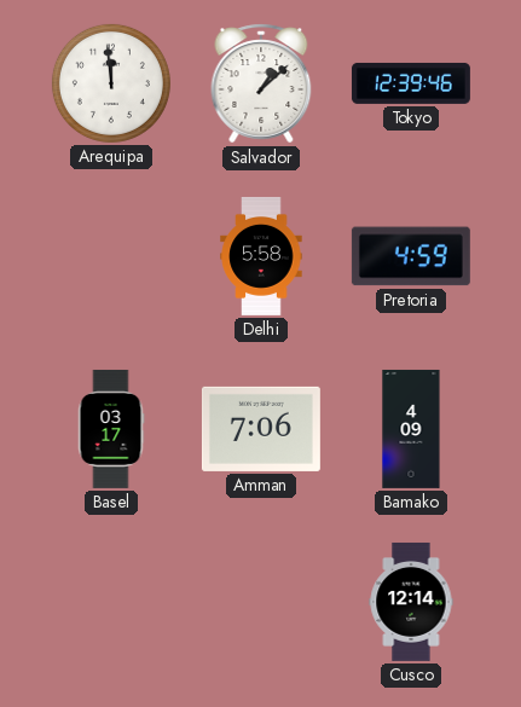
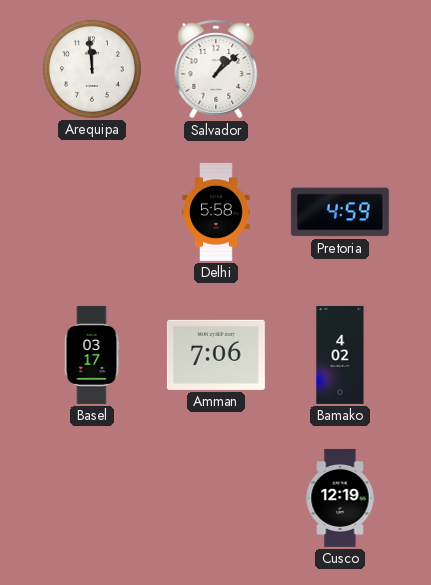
Tokyo: 12:39 -> none
Bamako: 4:09 -> 4:02
Cusco: 12:14 -> 12:19
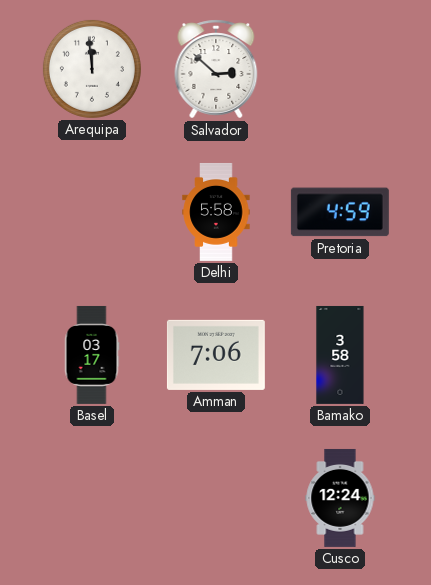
Salvador: 1:08 -> 2:52
Bamako: 4:02 -> 3:58
Cusco: 12:19 -> 12:24
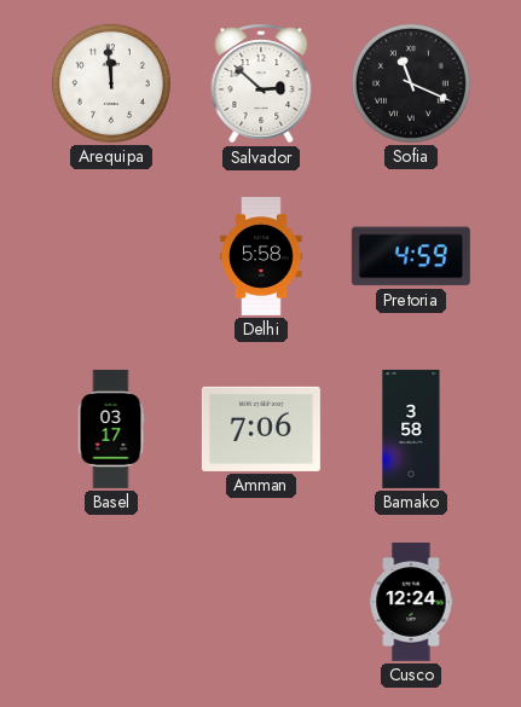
Sofia: none -> 11:19
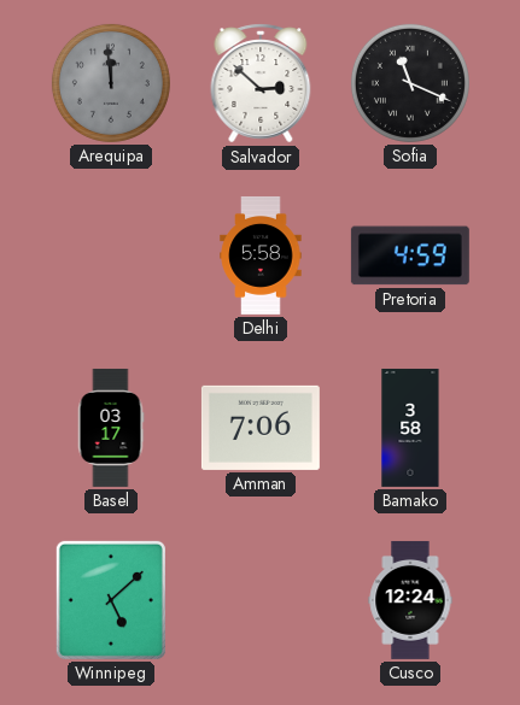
Arequipa dial: white -> grey
Winnipeg: none -> 5:08
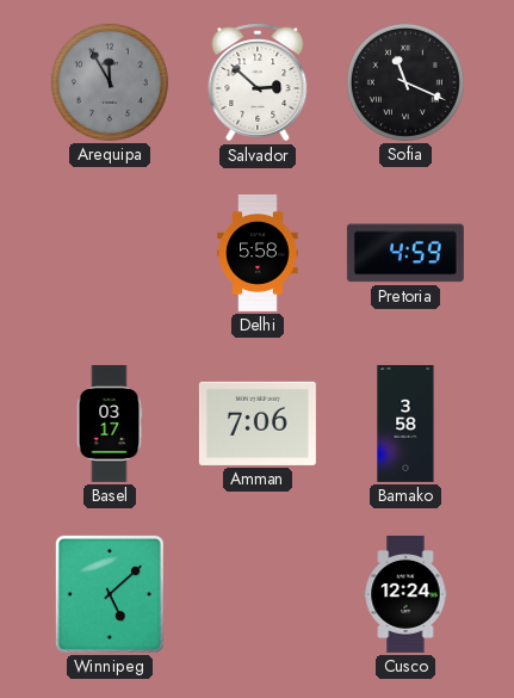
Arequipa: 11:59 -> 11:55
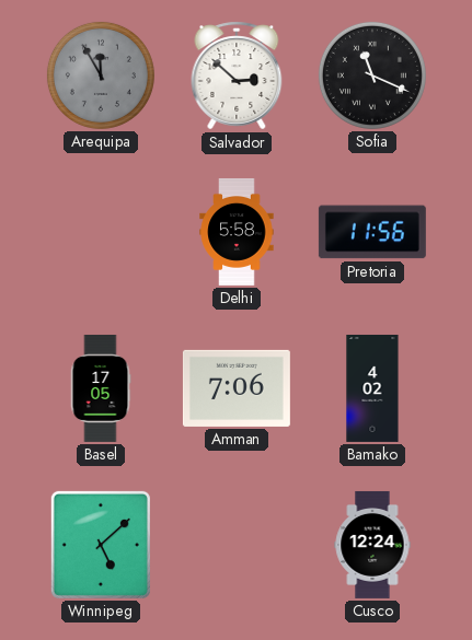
Pretoria: 4:59 -> 11:56
Basel: 03:17 -> 17:05
Bamako: 3:58 -> 4:02
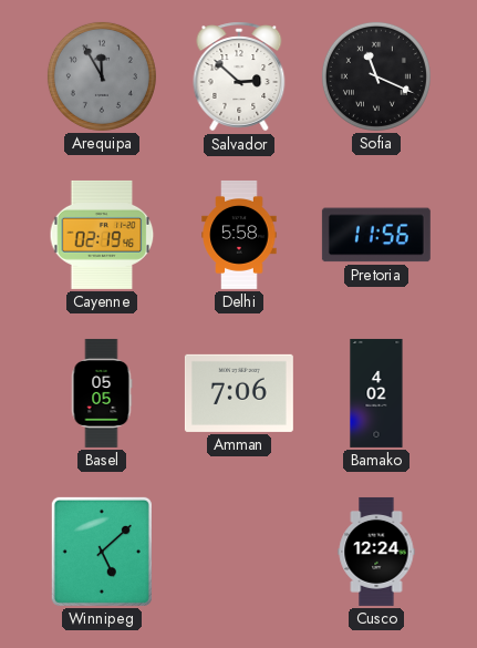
Cayenne: none -> 02:19
Basel: 17:05 -> 05:05
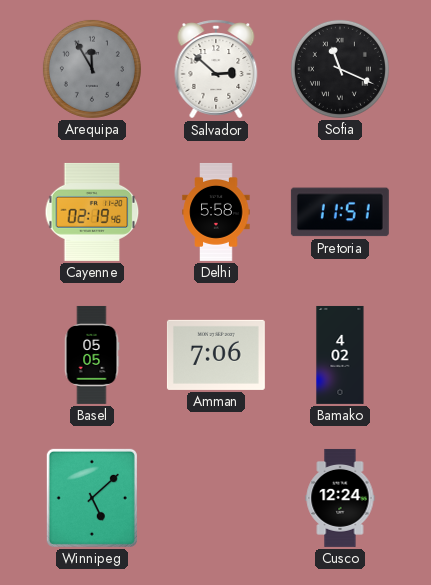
Pretoria: 11:56 -> 11:51
